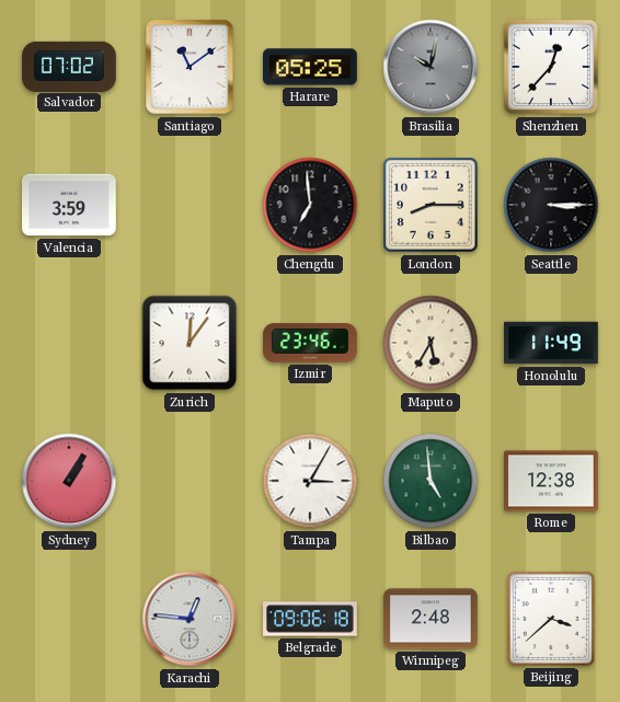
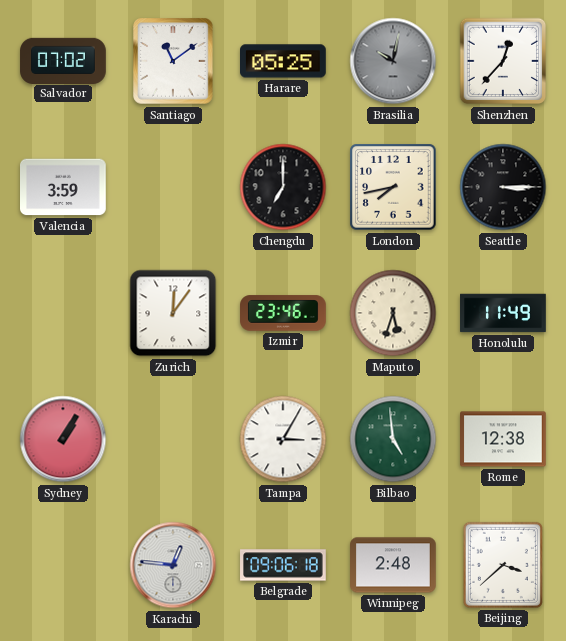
Chengdu: 6:59 -> 7:00
London: 8:15 -> 7:43
Maputo: 5:35 -> 5:33
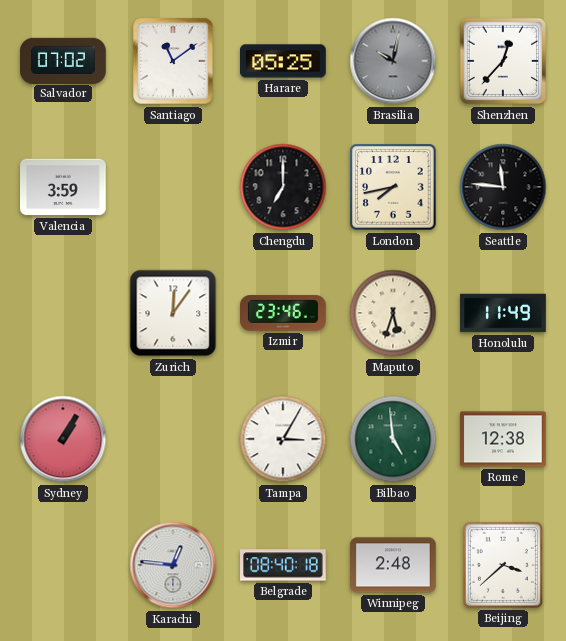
Seattle: 3:15 -> 11:46
Belgrade: 09:06 -> 08:40
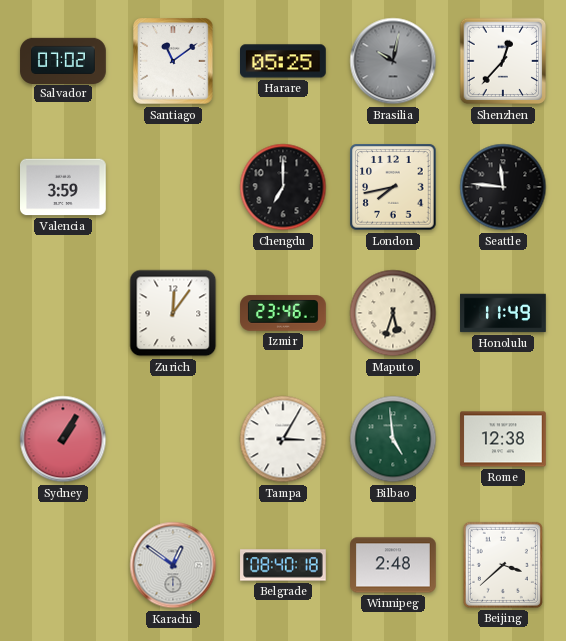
Karachi: 12:46 -> 12:51
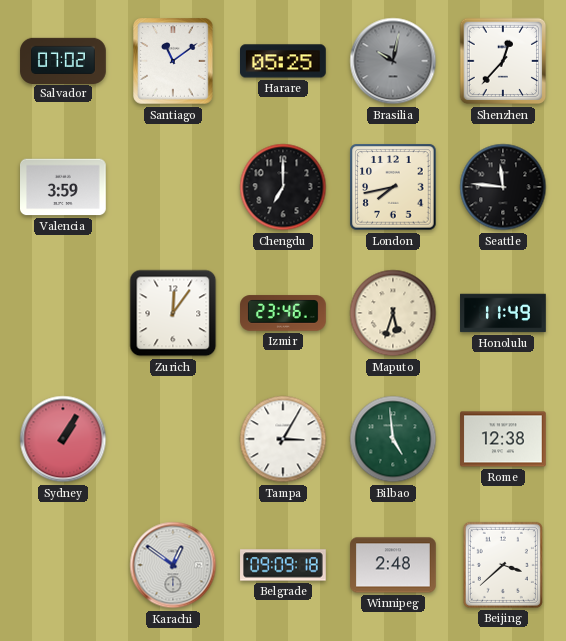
Belgrade: 08:40 -> 09:09
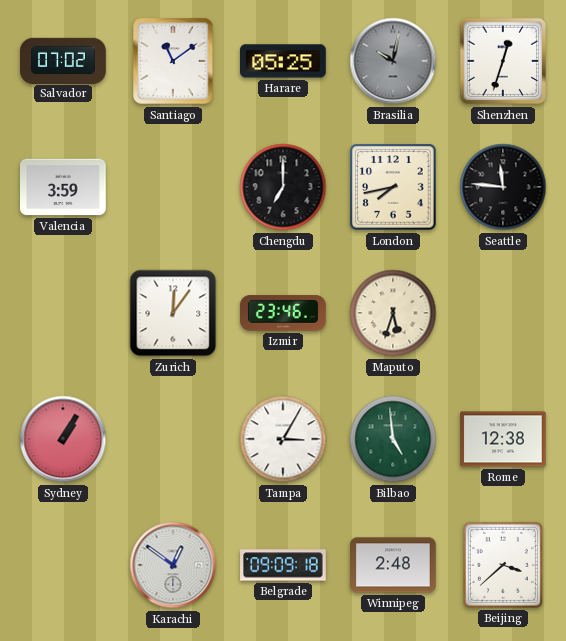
Shenzhen: 12:37 -> 12:33
Honolulu: 11:49 -> none
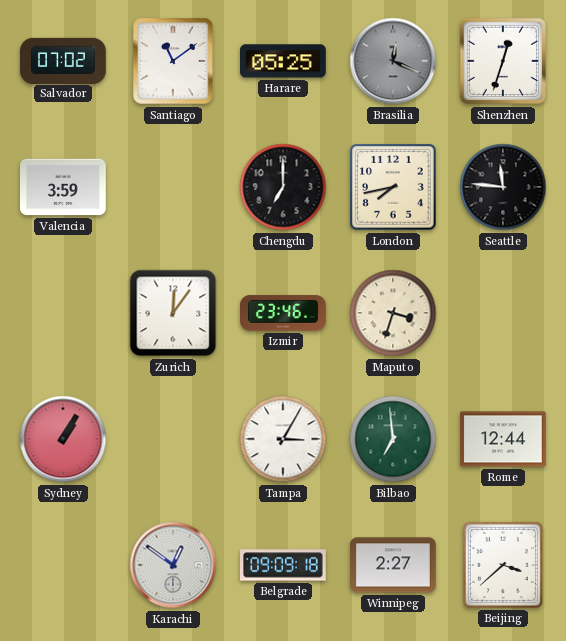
Brasilia: 10:02 -> 12:19
Maputo: 5:33 -> 3:33
Bilbao: 4:59 -> 6:59
Rome: 12:38 -> 12:44
Winnipeg: 2:48 -> 2:27
